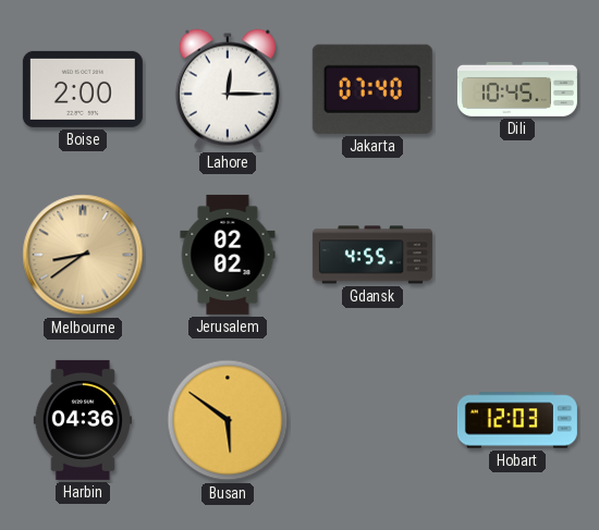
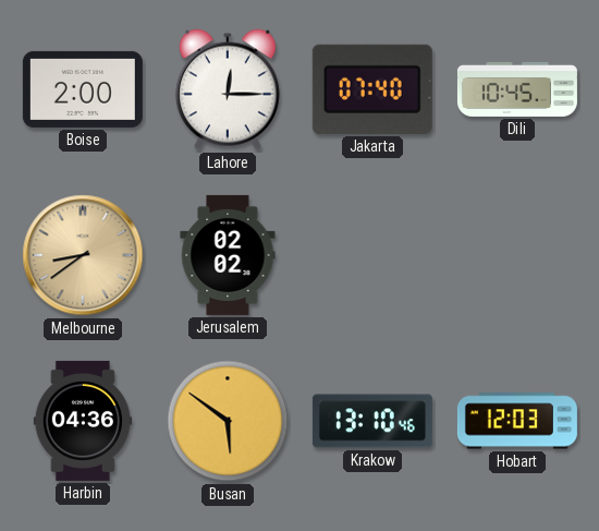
Gdansk: 4:55 -> none
Krakow: none -> 13:10
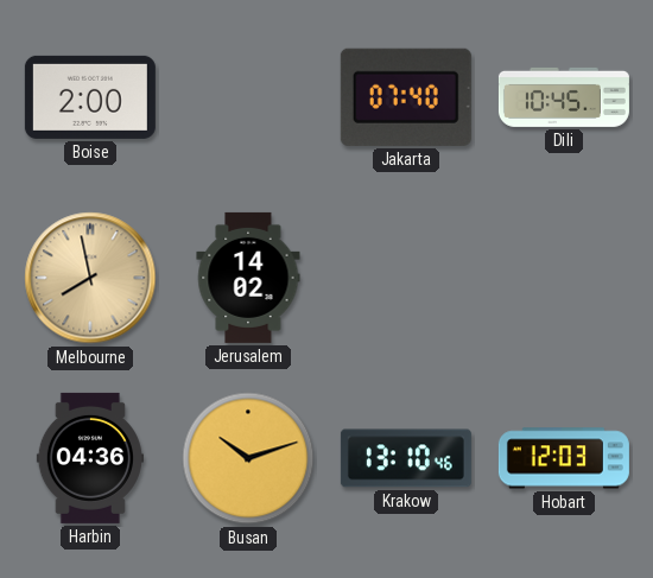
Lahore: 12:15 -> none
Melbourne: 8:39 -> 7:58
Jerusalem: 02:02 -> 14:02
Busan: 5:51 -> 10:12
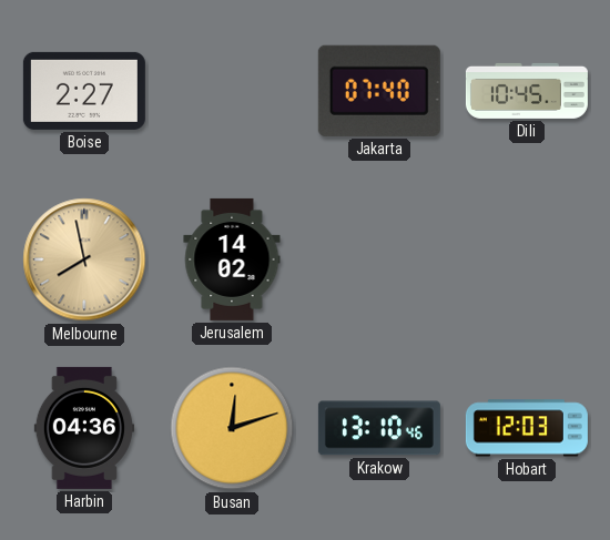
Boise: 2:00 -> 2:27
Busan: 10:12 -> 12:12
